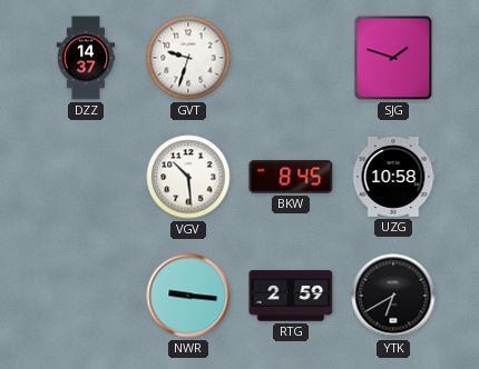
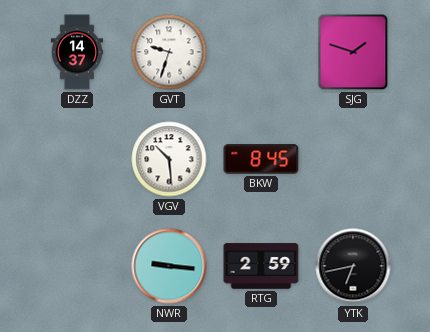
UZG: 10:58 -> none
YTK: 6:40 -> 6:43
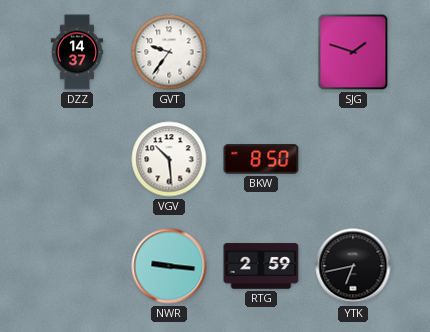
GVT: 9:33 -> 9:36
BKW: 8:45 -> 8:50
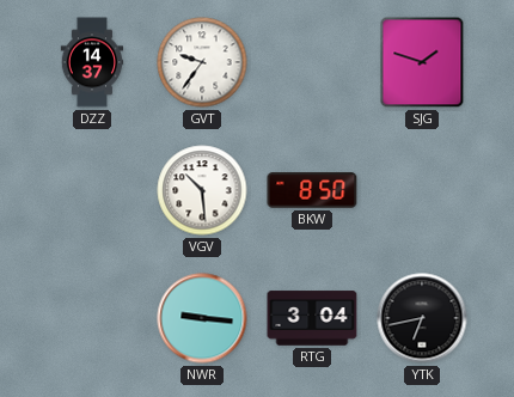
RTG: 2:59 -> 3:04
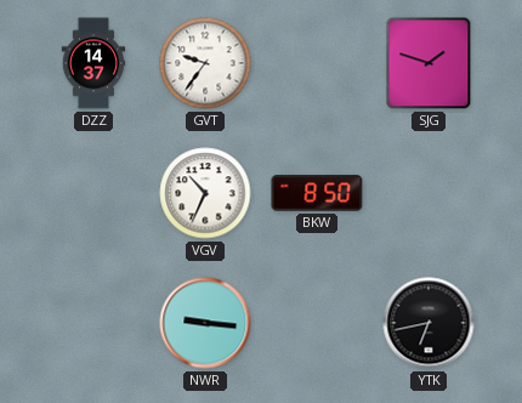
VGV: 10:29 -> 10:34
RTG: 3:04 -> none
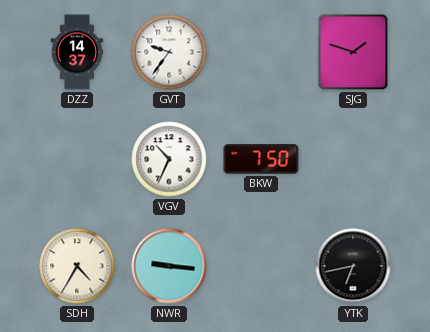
BKW: 8:50 -> 7:50
SDH: none -> 4:35
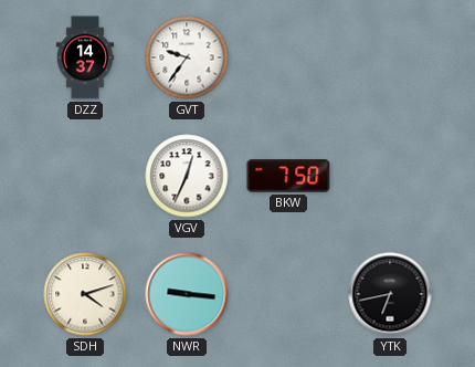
SJG: 1:48 -> none
VGV: 10:34 -> 12:34
SDH: 4:35 -> 4:12
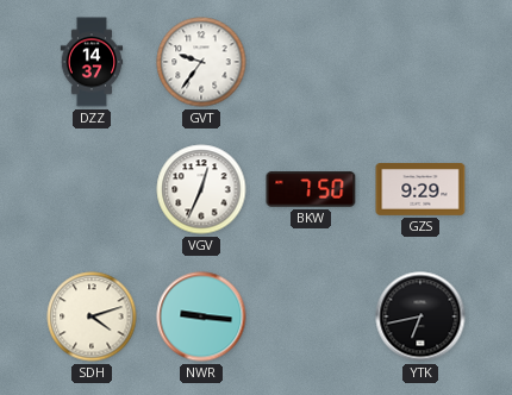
GZS: none -> 9:29
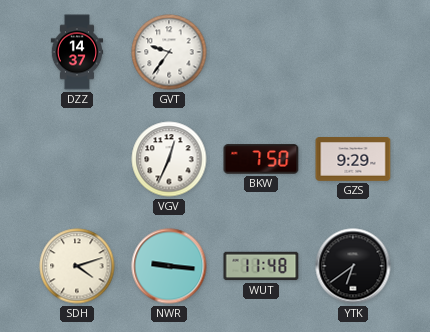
WUT: none -> 11:48
YTK: 6:43 -> 6:39
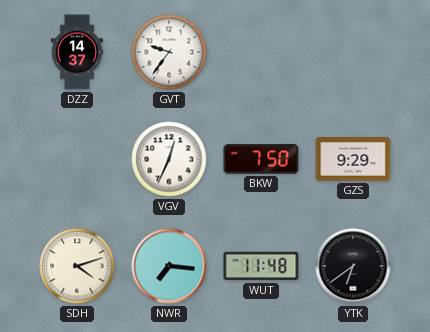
NWR: 9:16 -> 7:16
